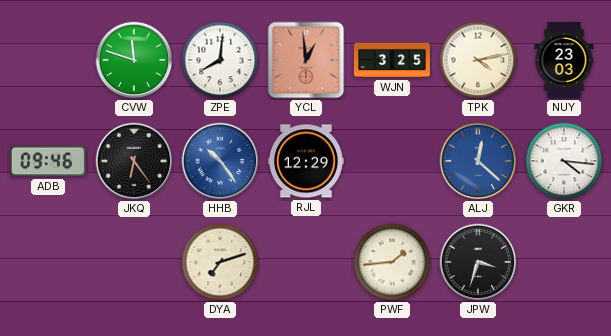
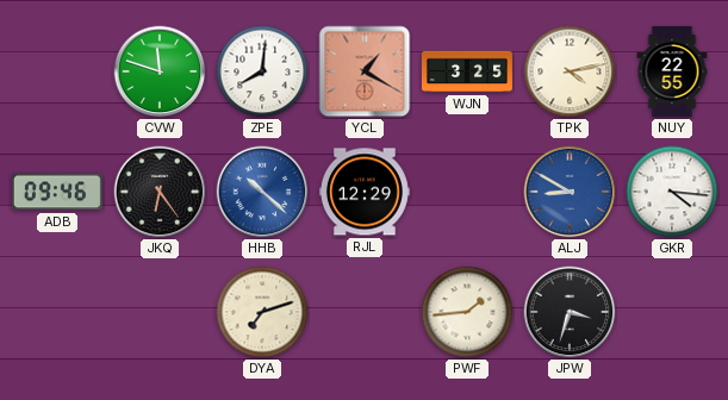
YCL: 12:59 -> 1:20
NUY: 23:03 -> 22:55
HHB: 10:24 -> 10:22
ALJ: 12:22 -> 8:50
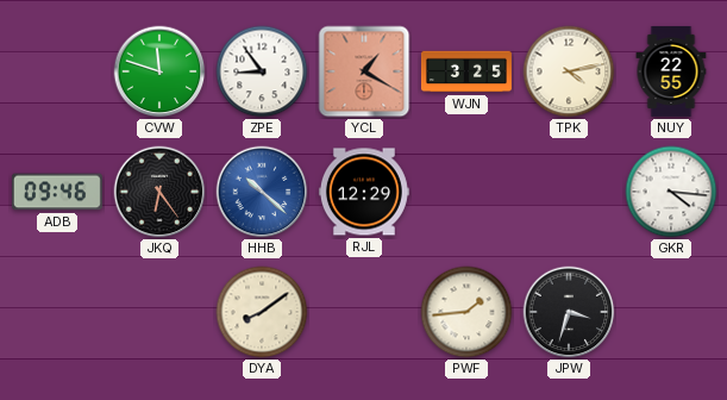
ZPE: 8:01 -> 8:54
ALJ: 8:50 -> none
DYA: 7:12 -> 8:09
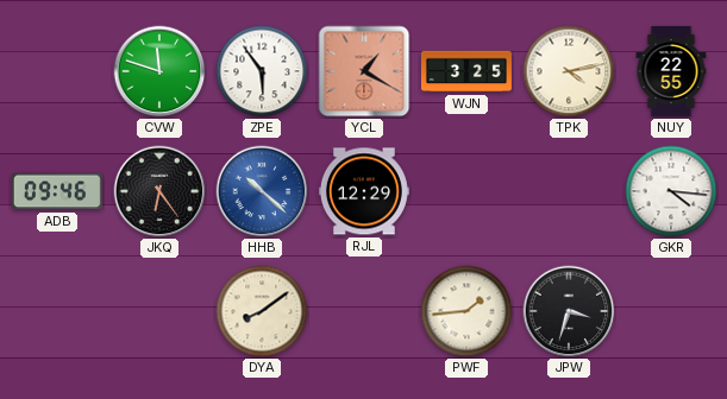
ZPE: 8:54 -> 5:54
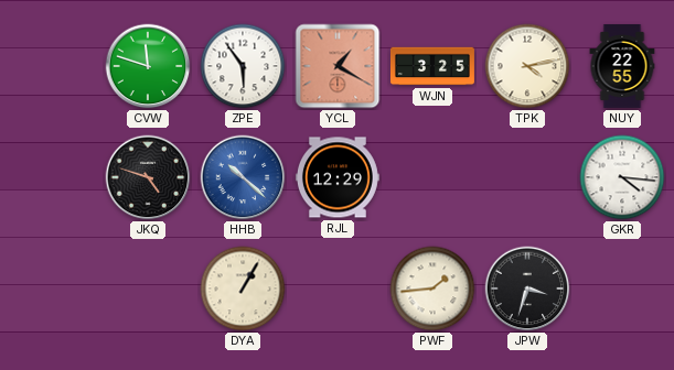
ADB: 09:46 -> none
JKQ: 6:24 -> 4:48
DYA: 8:09 -> 1:05
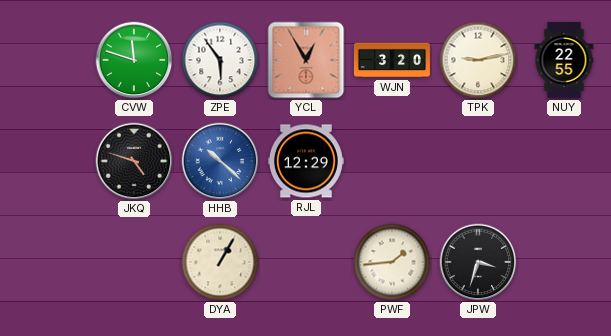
YCL: 1:20 -> 12:55
WJN: 3:25 -> 3:20
TPK: 4:13 -> 9:13
GKR: 4:16 -> none
